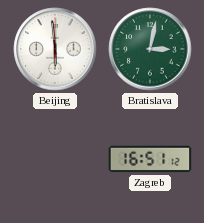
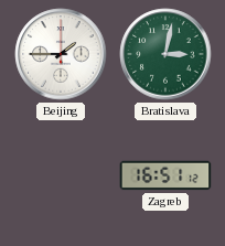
Beijing: 5:59 -> 1:45
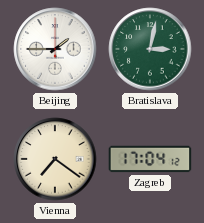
Vienna: none -> 7:21
Zagreb: 16:51 -> 17:04
